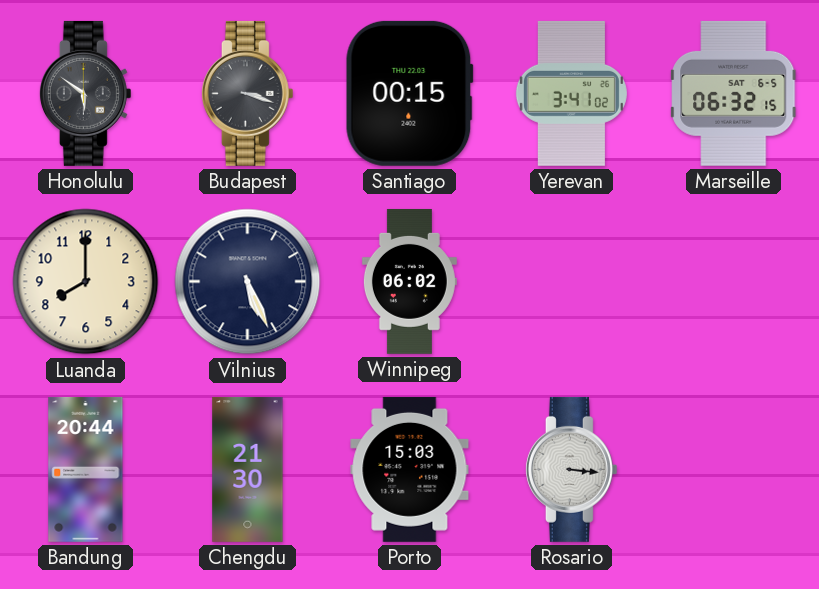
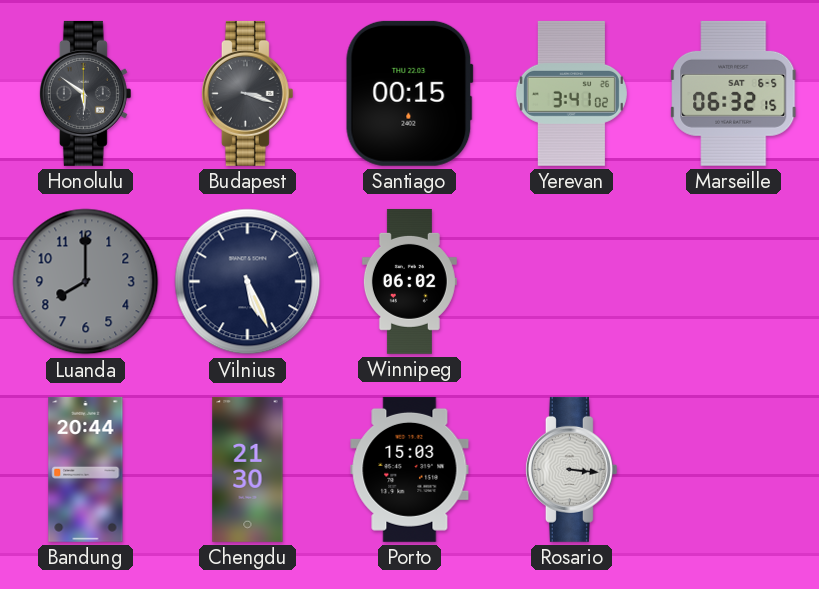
Luanda dial: cream -> grey
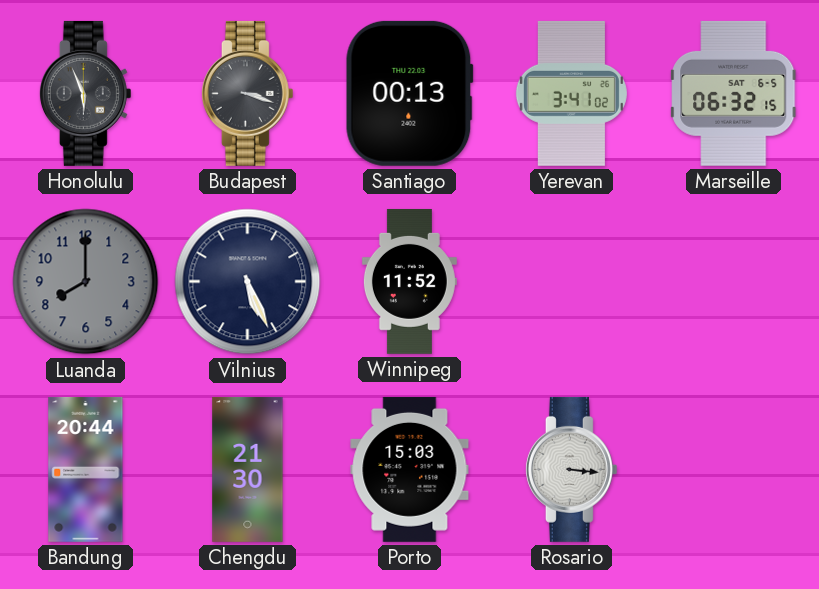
Honolulu: 5:51 -> 5:56
Santiago: 00:15 -> 00:13
Winnipeg: 06:02 -> 11:52
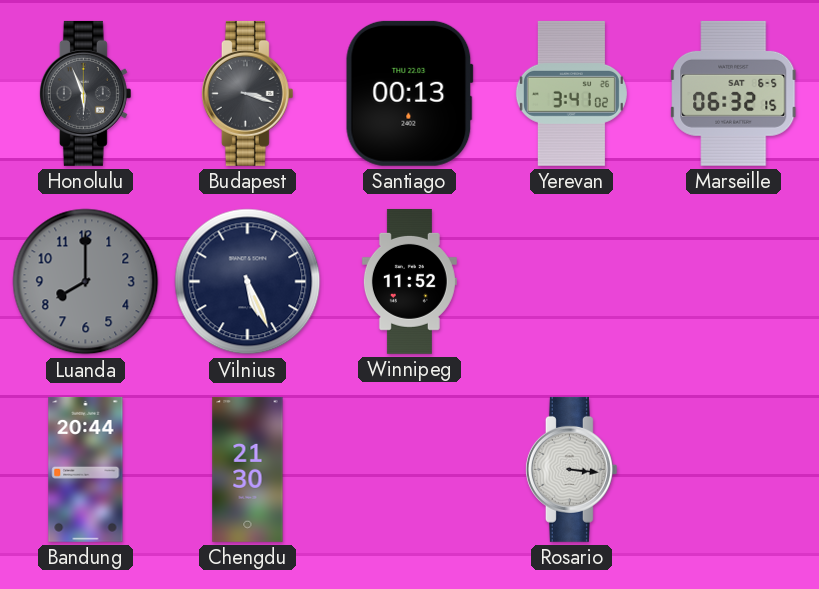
Porto: 15:03 -> none
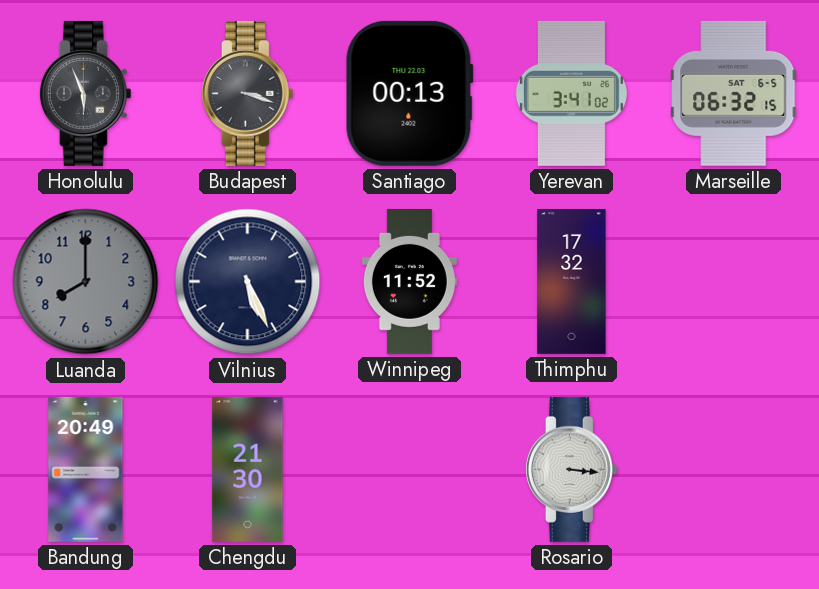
Thimphu: none -> 17:32
Bandung: 20:44 -> 20:49
